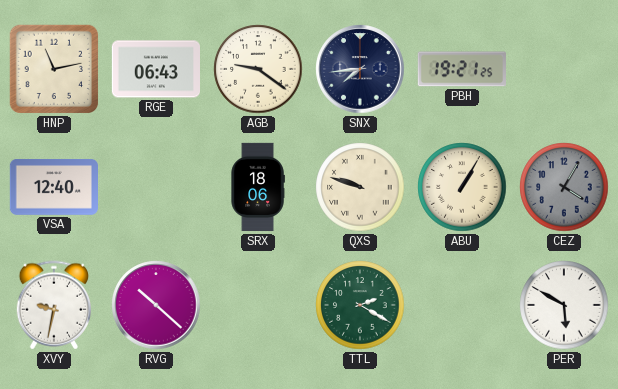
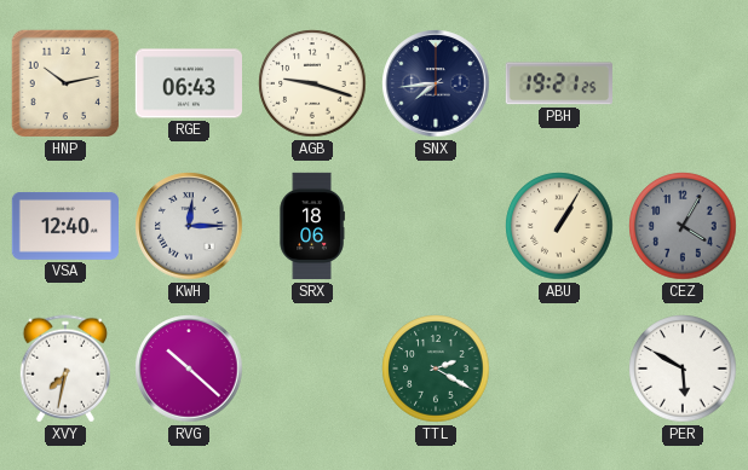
HNP: 11:13 -> 10:13
AGB: 9:21 -> 9:18
KWH: none -> 12:15
QXS: 9:48 -> none
XVY: 9:32 -> 7:32
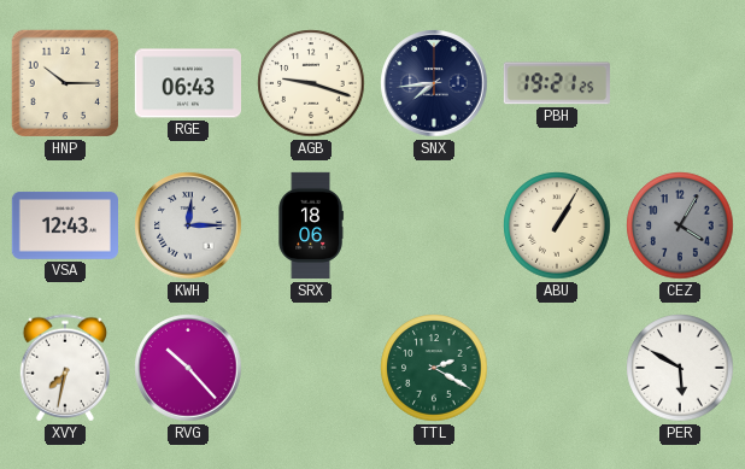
HNP: 10:13 -> 10:15
VSA: 12:40 -> 12:43
RVG: 10:22 -> 10:23
